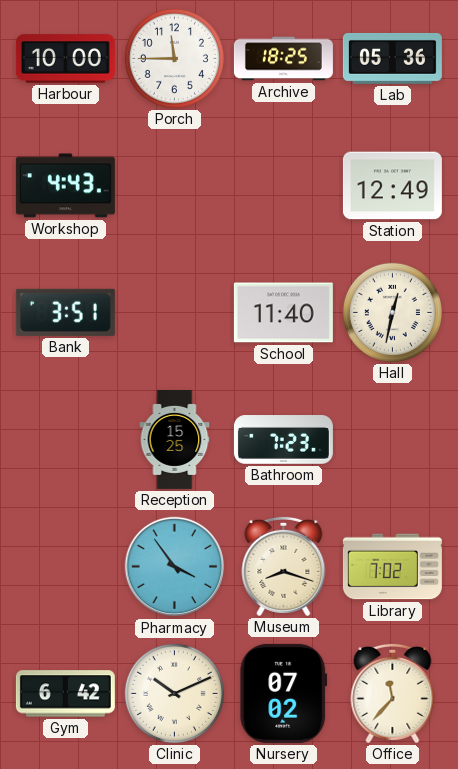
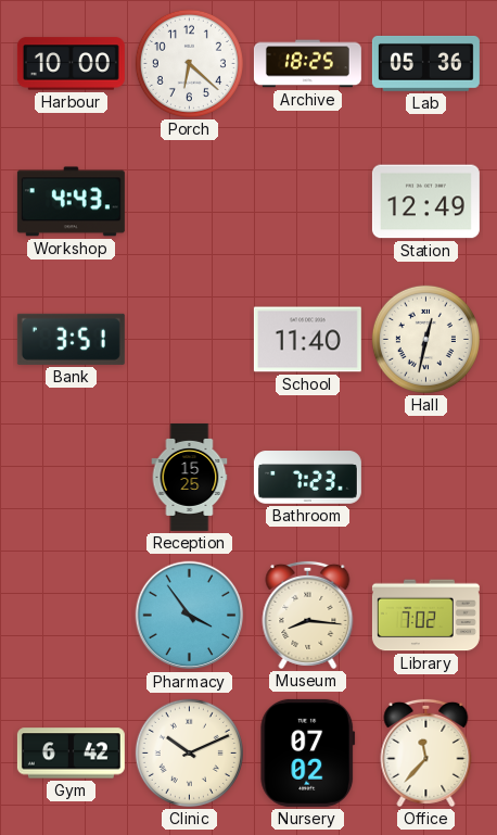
Porch: 11:45 -> 6:22
Museum: 8:18 -> 8:16
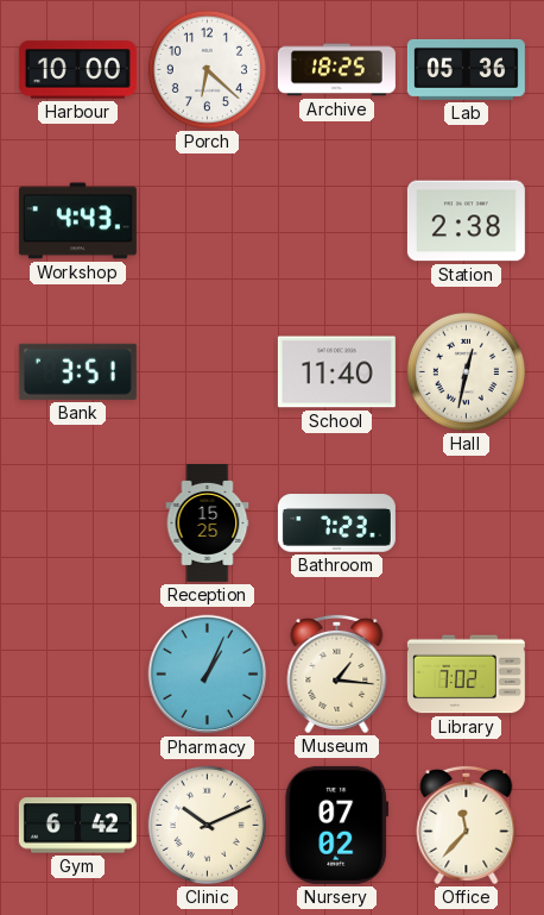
Station: 12:49 -> 2:38
Pharmacy: 3:54 -> 1:04
Museum: 8:16 -> 1:16
